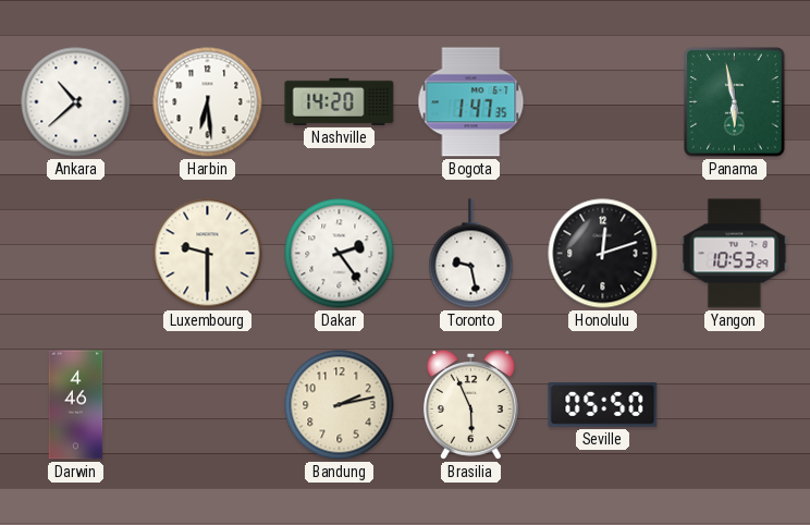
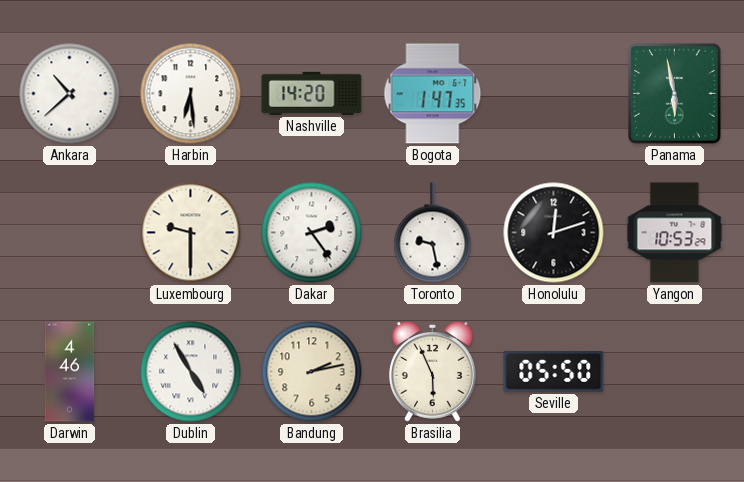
Dublin: none -> 4:55
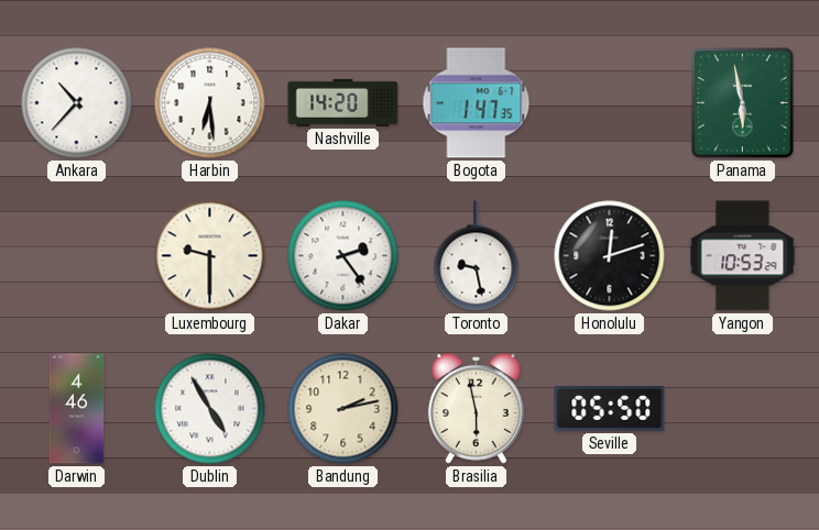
Ankara: 10:38 -> 10:37
Brasilia: 5:56 -> 5:58
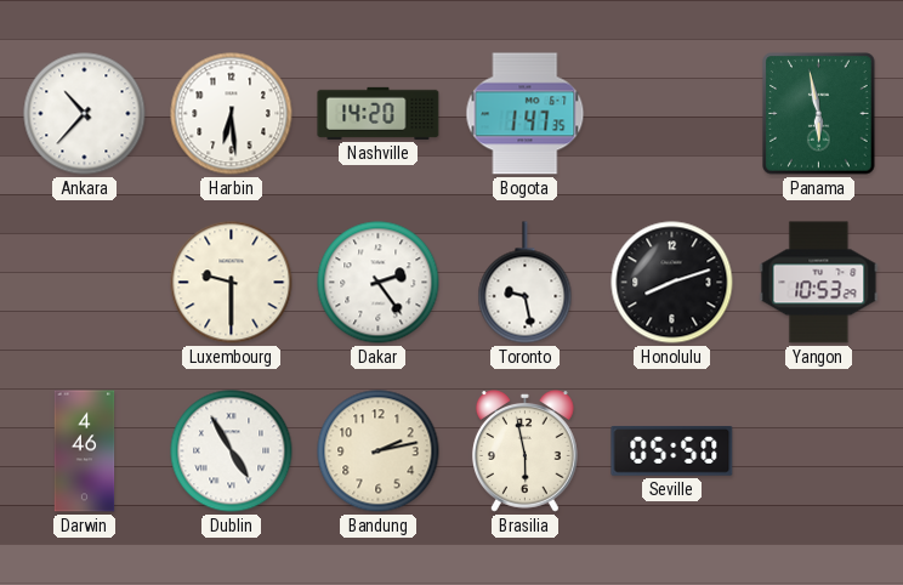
Honolulu: 12:12 -> 8:12
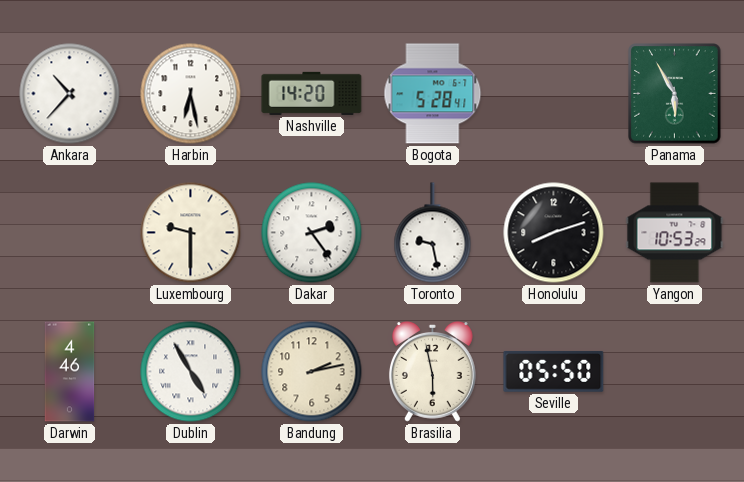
Harbin: 6:29 -> 6:28
Bogota: 1:47 -> 5:28
Panama: 5:58 -> 5:55
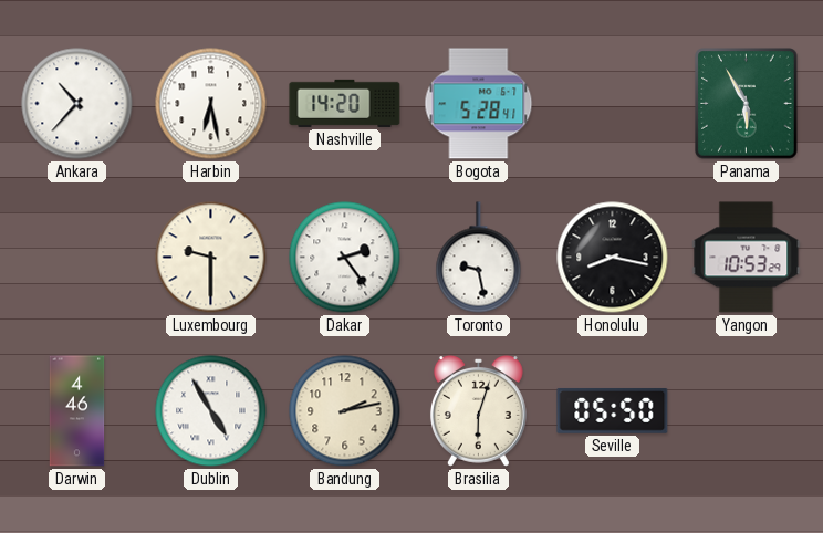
Honolulu: 8:12 -> 8:17
Brasilia: 5:58 -> 6:03
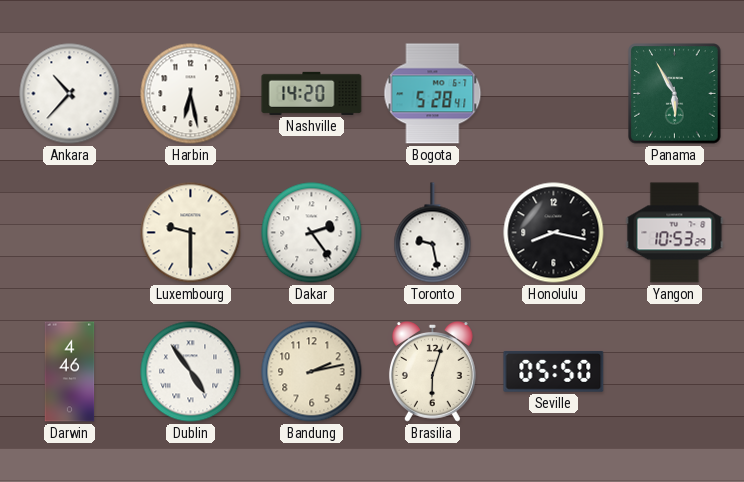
Dublin: 4:55 -> 4:54
